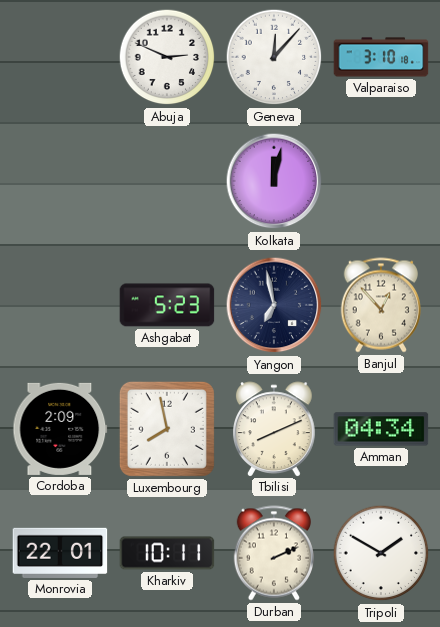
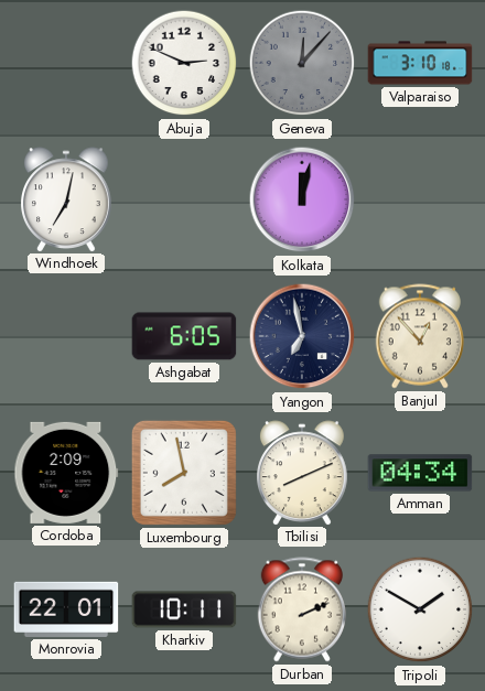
Geneva dial: white -> grey
Windhoek: none -> 7:02
Ashgabat: 5:23 -> 6:05
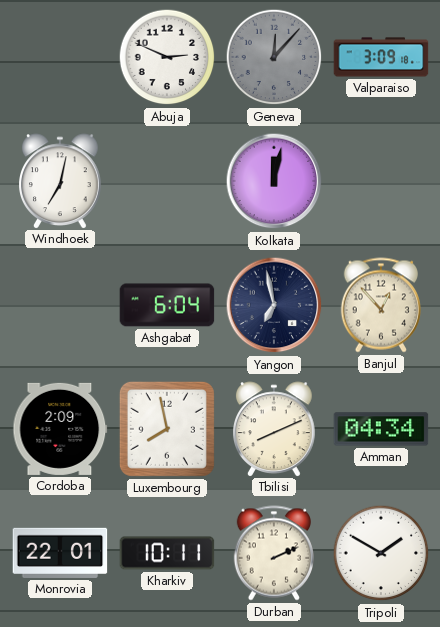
Valparaiso: 3:10 -> 3:09
Ashgabat: 6:05 -> 6:04
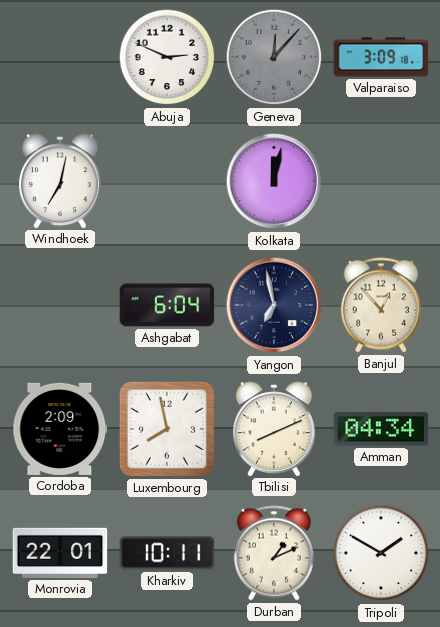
Durban: 2:11 -> 1:11
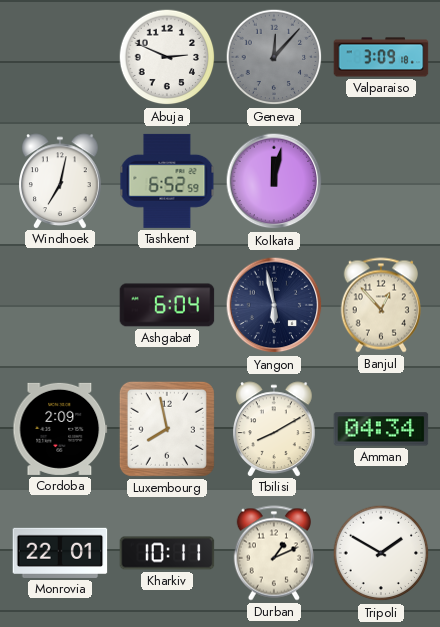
Tashkent: none -> 6:52
Yangon: 6:58 -> 5:58
Tbilisi: 8:11 -> 8:10
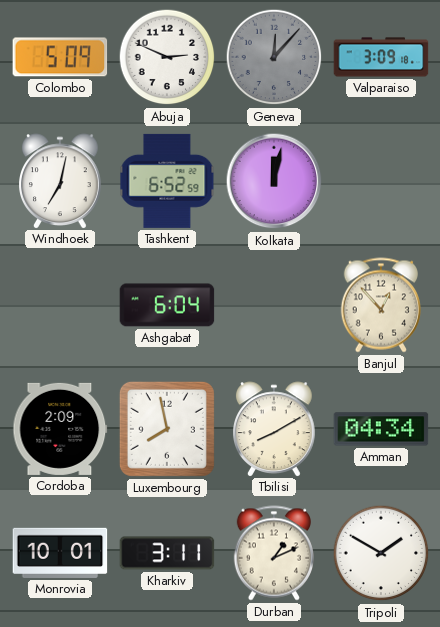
Colombo: none -> 5:09
Yangon: 5:58 -> none
Monrovia: 22:01 -> 10:01
Kharkiv: 10:11 -> 3:11
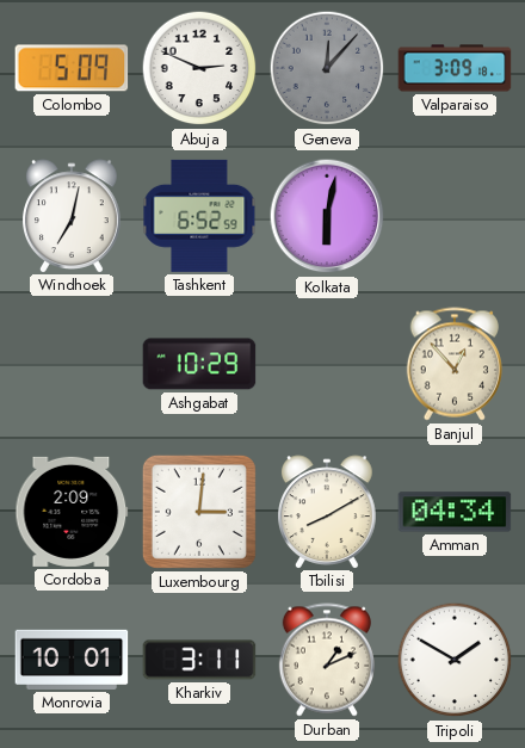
Kolkata: 12:02 -> 6:02
Ashgabat: 6:04 -> 10:29
Luxembourg: 7:58 -> 3:01
